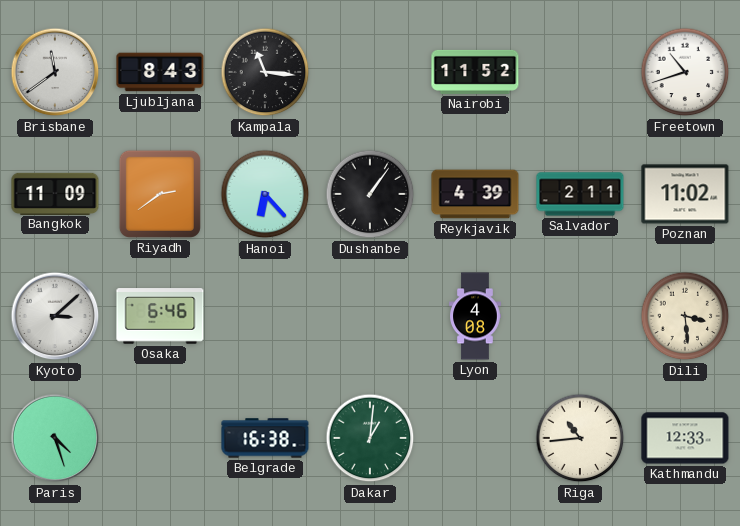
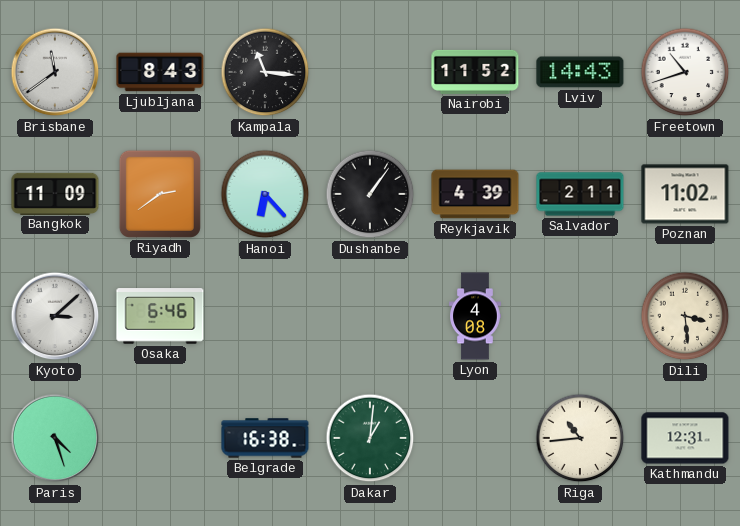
Lviv: none -> 14:43
Kathmandu: 12:33 -> 12:31
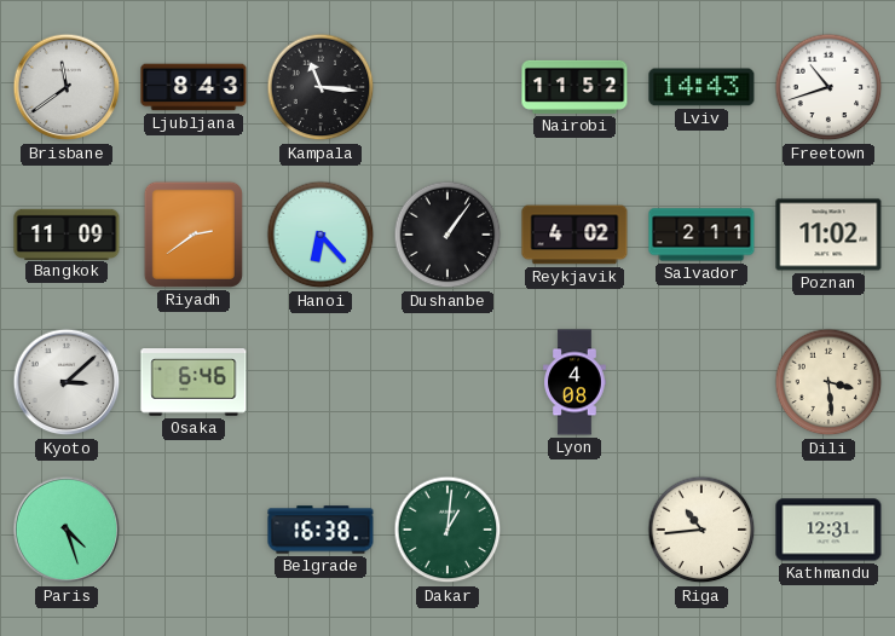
Reykjavik: 4:39 -> 4:02
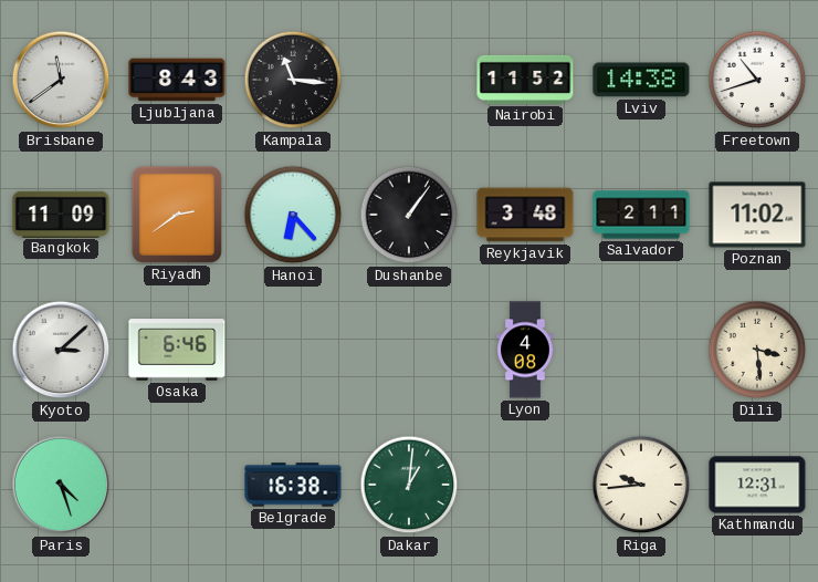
Lviv: 14:43 -> 14:38
Reykjavik: 4:02 -> 3:48
Riga: 10:44 -> 9:44
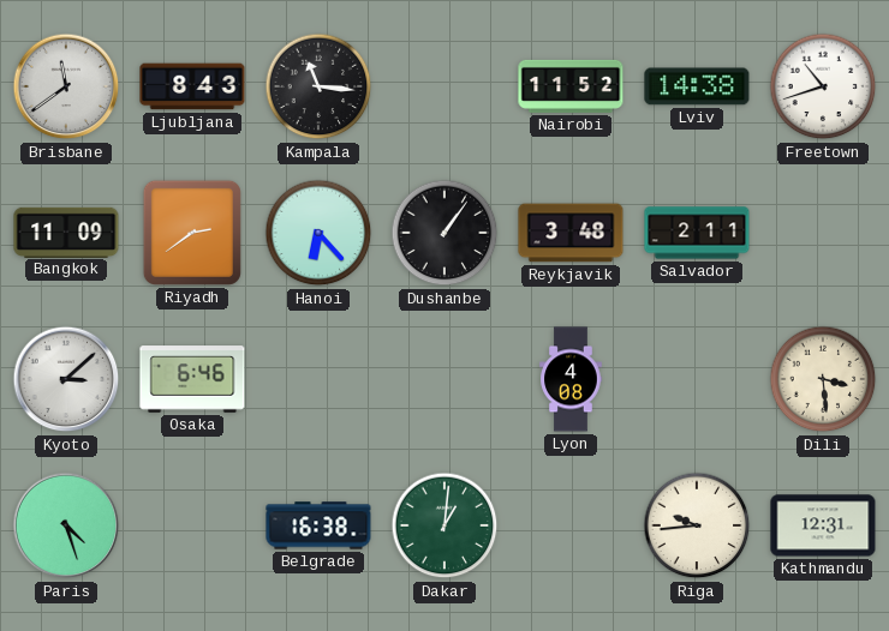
Poznan: 11:02 -> none
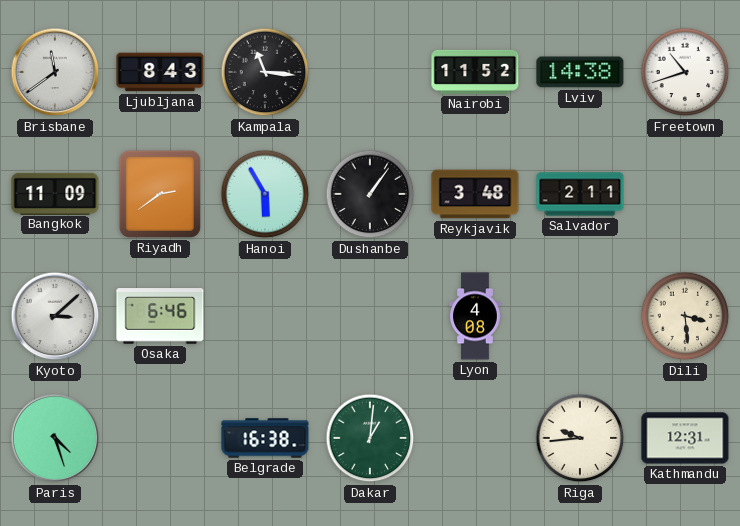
Hanoi: 6:23 -> 5:55
